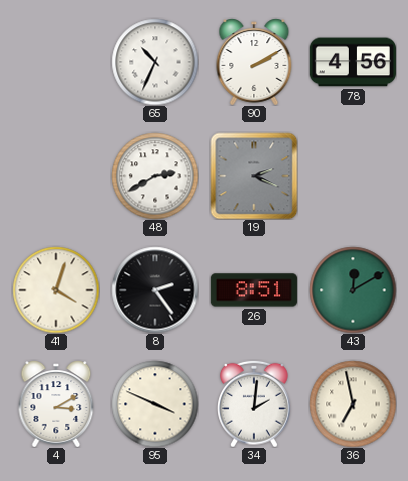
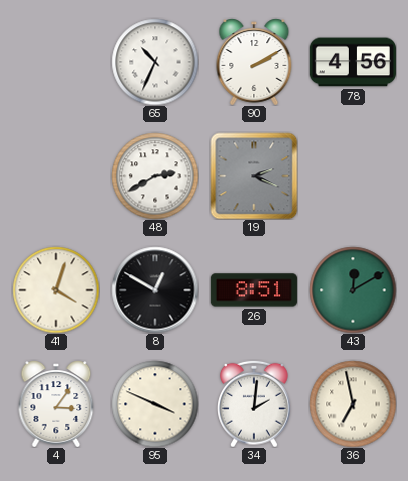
8: 2:24 -> 12:50
4: 3:10 -> 3:06
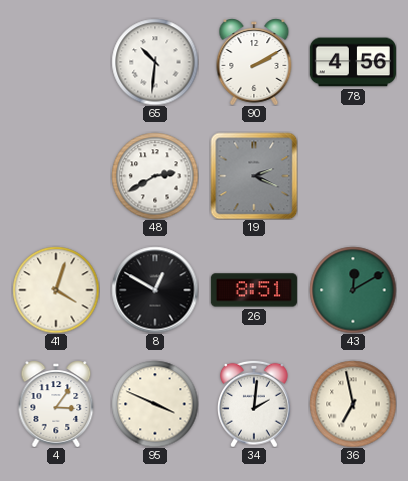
65: 10:34 -> 10:31
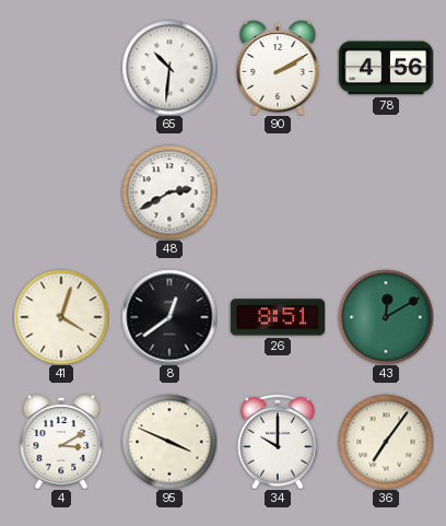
19: 2:19 -> none
8: 12:50 -> 12:39
4: 3:06 -> 3:10
34: 2:01 -> 10:00
36: 6:58 -> 7:06
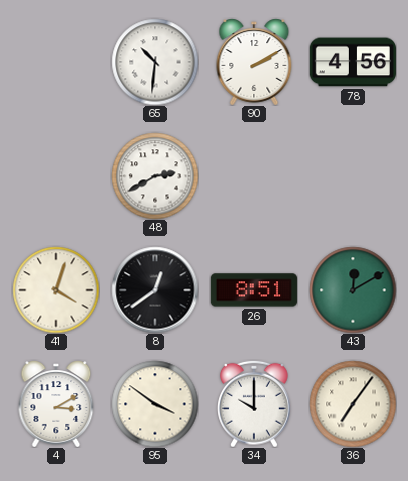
95: 3:49 -> 3:51
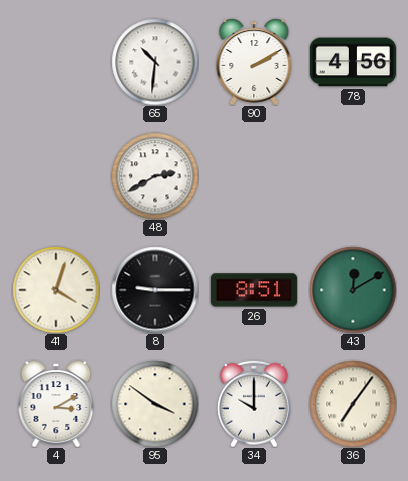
8: 12:39 -> 9:15
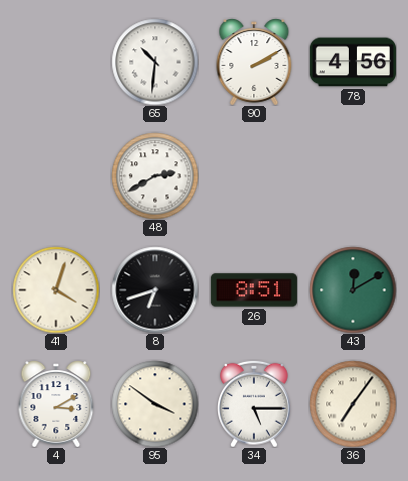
8: 9:15 -> 6:42
34: 10:00 -> 5:15
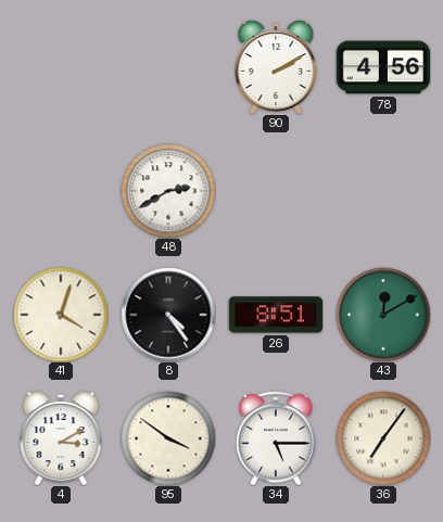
65: 10:31 -> none
8: 6:42 -> 4:24
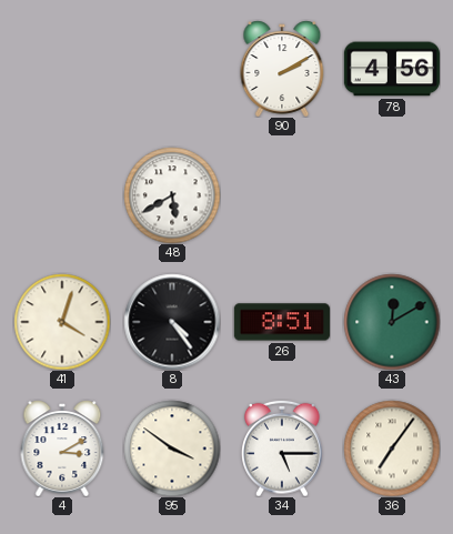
48: 2:40 -> 5:40
